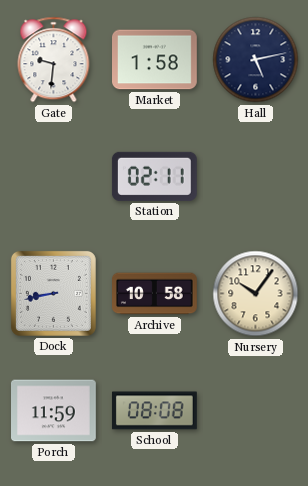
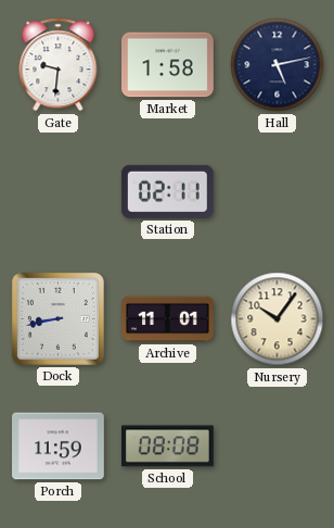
Archive: 10:58 -> 11:01
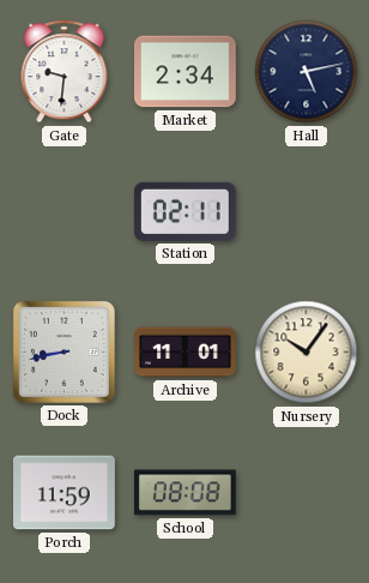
Market: 1:58 -> 2:34
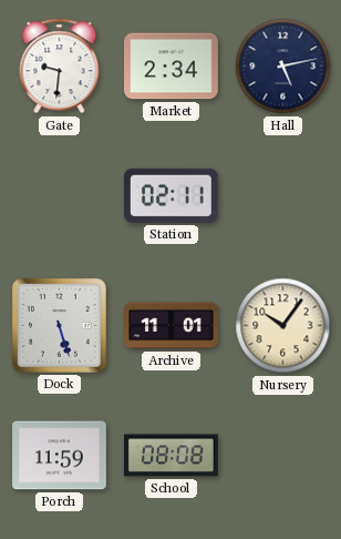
Dock: 8:43 -> 5:27
